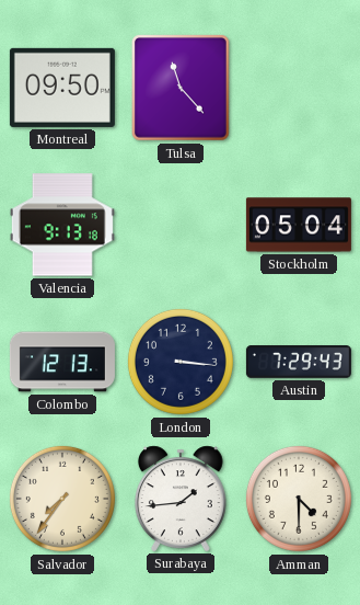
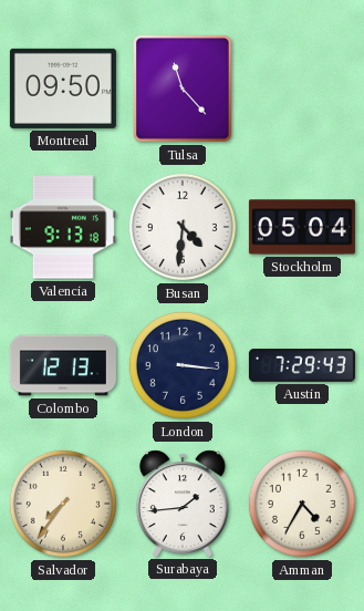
Busan: none -> 4:31
Amman: 4:30 -> 4:35
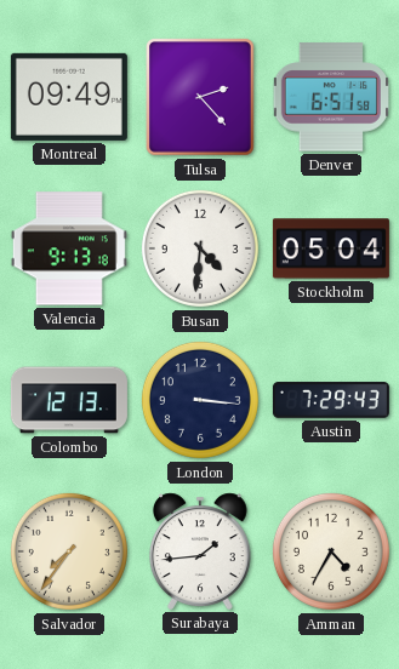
Montreal: 09:50 -> 09:49
Tulsa: 11:23 -> 2:23
Denver: none -> 6:51
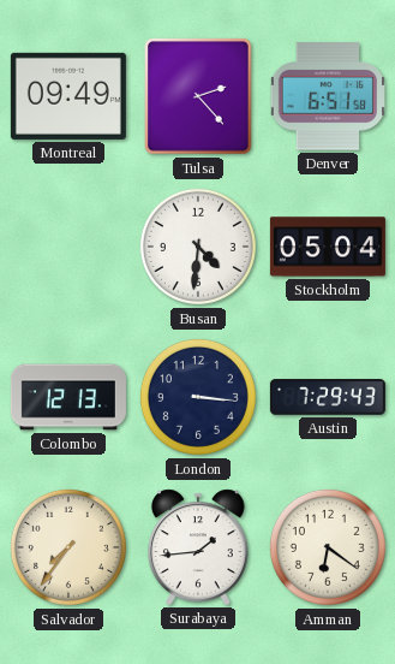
Valencia: 9:13 -> none
Amman: 4:35 -> 6:21
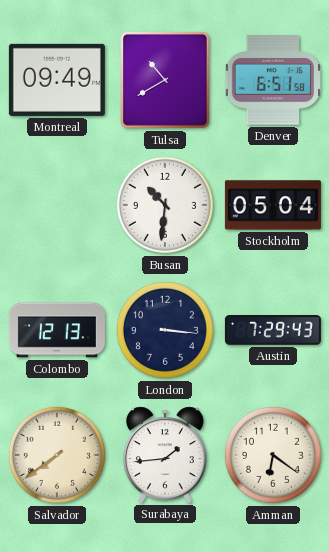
Tulsa: 2:23 -> 10:40
Busan: 4:31 -> 10:31
Salvador: 7:36 -> 7:39
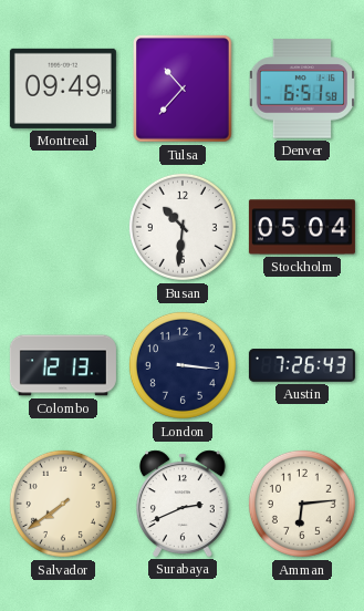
Tulsa: 10:40 -> 10:37
Austin: 7:29 -> 7:26
Surabaya: 1:44 -> 2:41
Amman: 6:21 -> 6:14
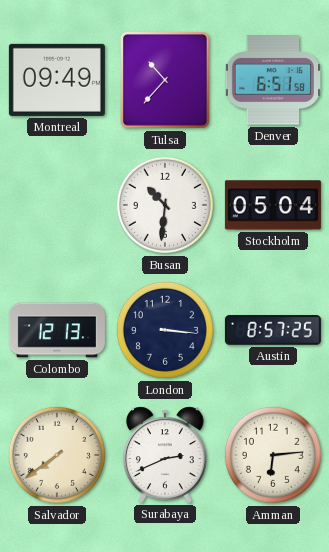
Austin: 7:26 -> 8:57
